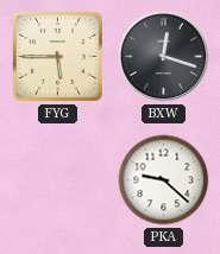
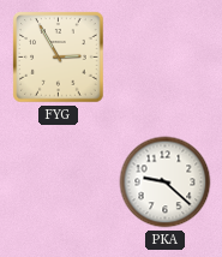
FYG: 5:45 -> 2:55
BXW: 12:18 -> none
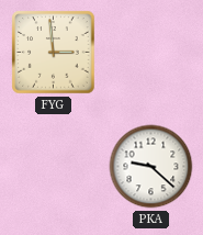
FYG: 2:55 -> 2:59
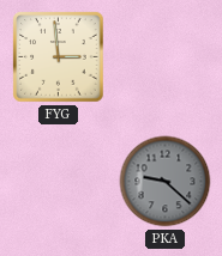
PKA dial: white -> grey
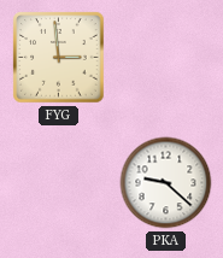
PKA dial: grey -> white
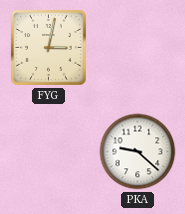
FYG: 2:59 -> 3:02
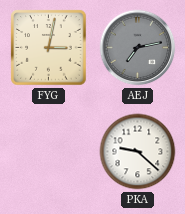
AEJ: none -> 7:13
